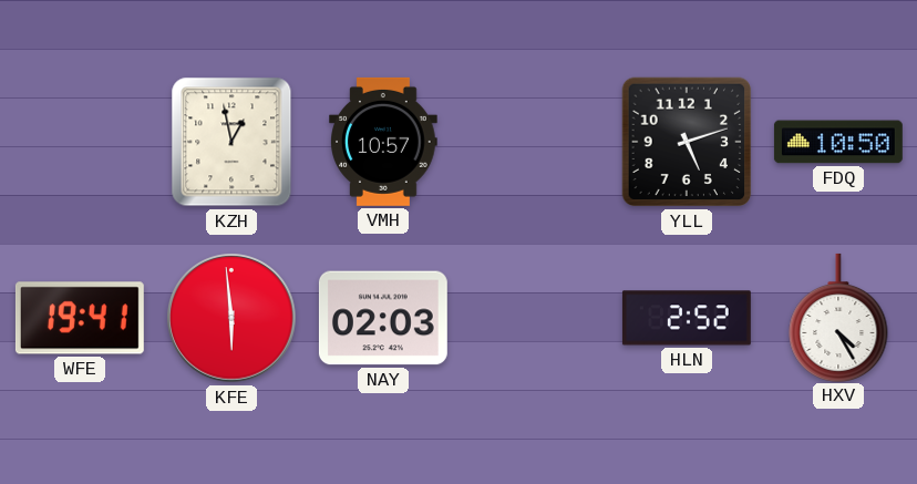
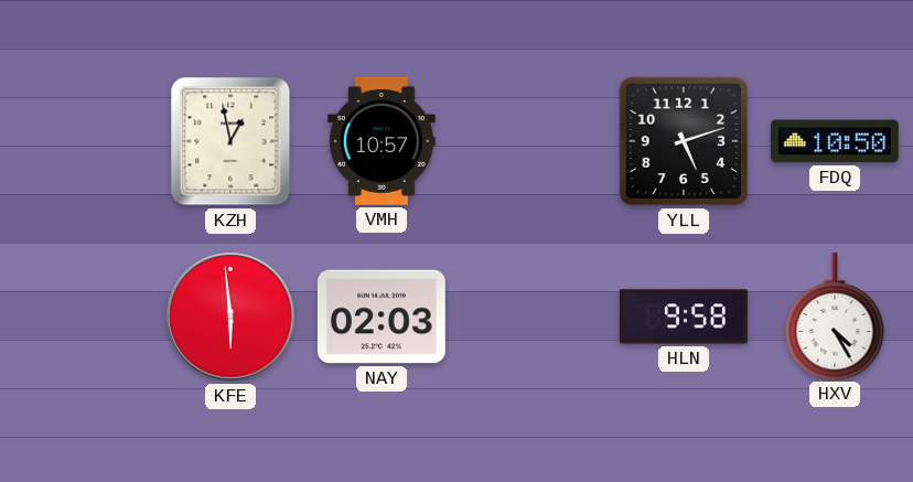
WFE: 19:41 -> none
HLN: 2:52 -> 9:58
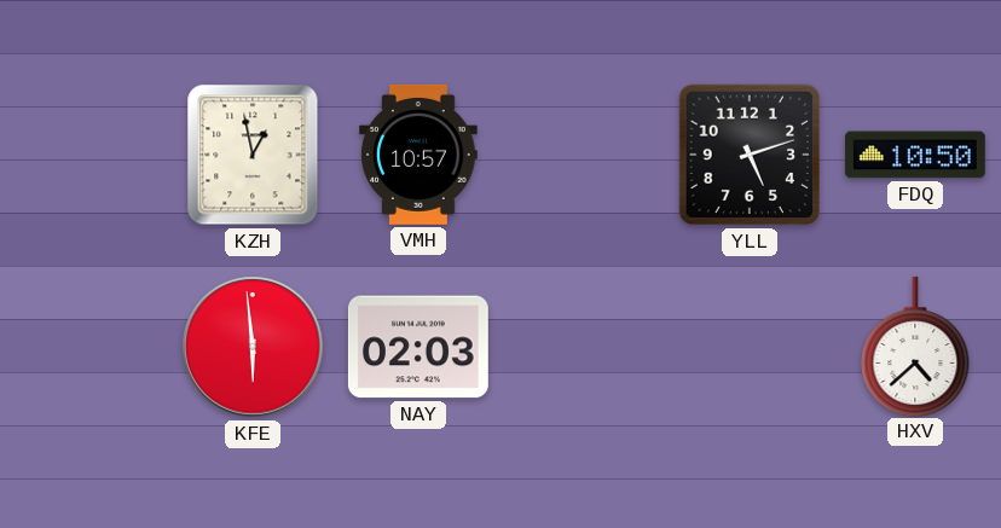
HLN: 9:58 -> none
HXV: 4:25 -> 4:38
